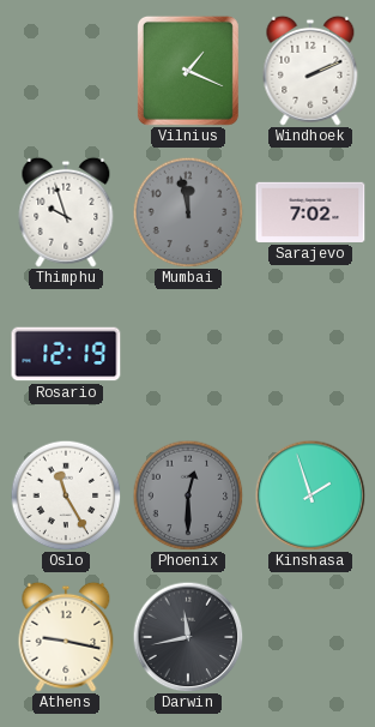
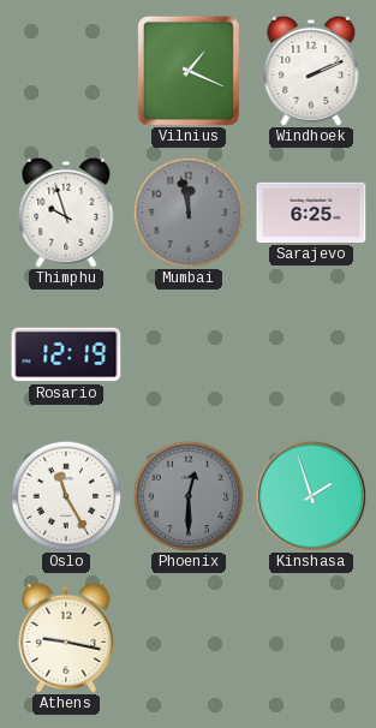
Sarajevo: 7:02 -> 6:25
Darwin: 11:43 -> none
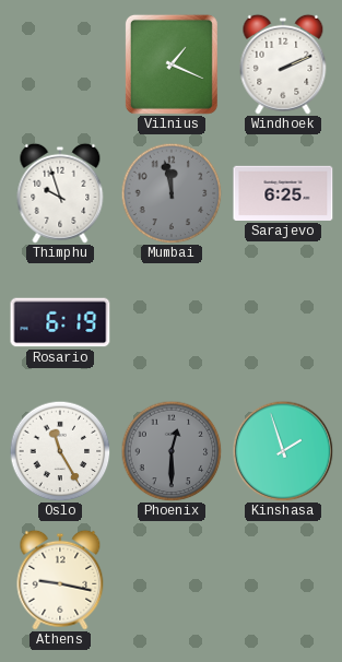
Rosario: 12:19 -> 6:19
